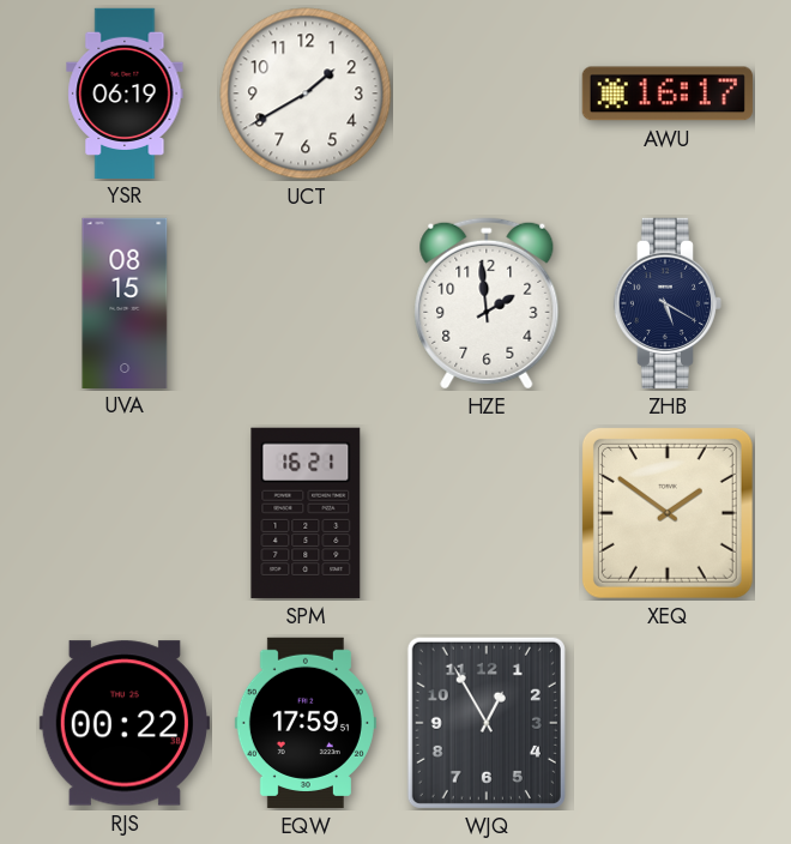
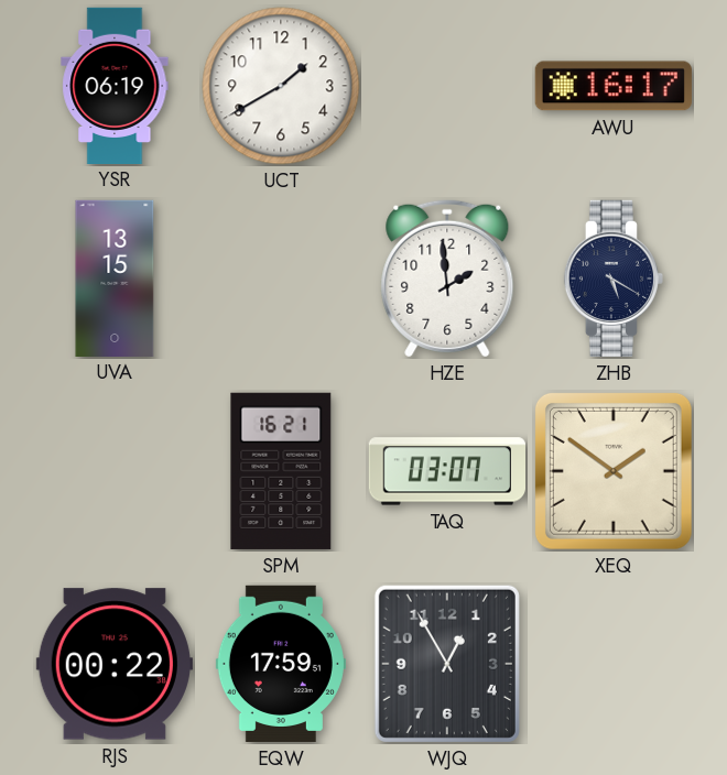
UVA: 08:15 -> 13:15
TAQ: none -> 03:07
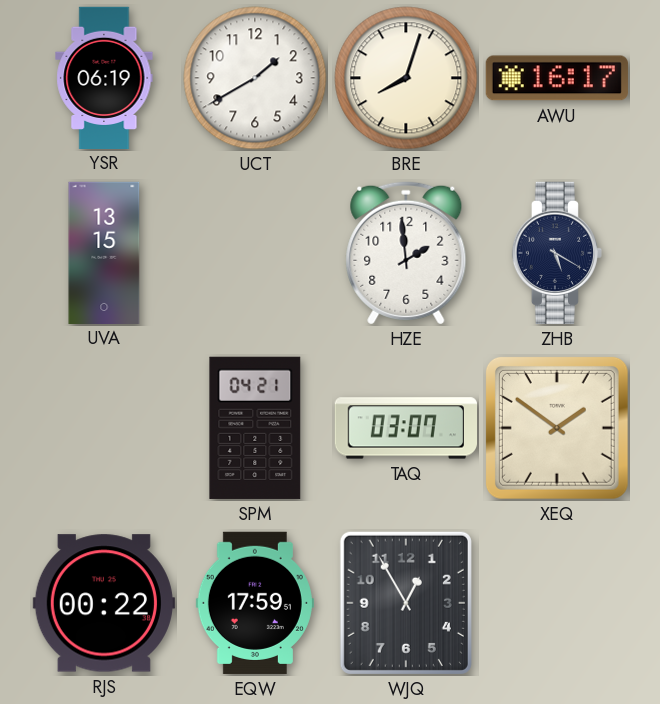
BRE: none -> 8:03
SPM: 16:21 -> 04:21
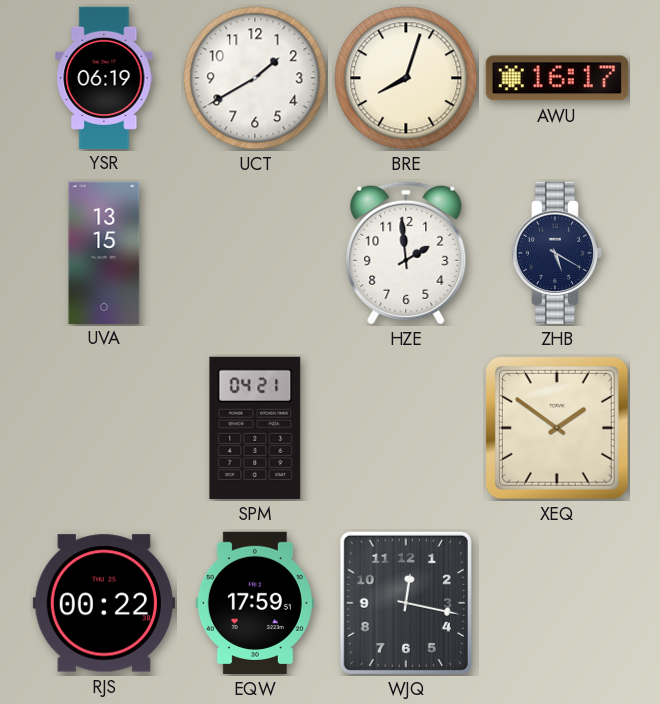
TAQ: 03:07 -> none
WJQ: 12:55 -> 12:17
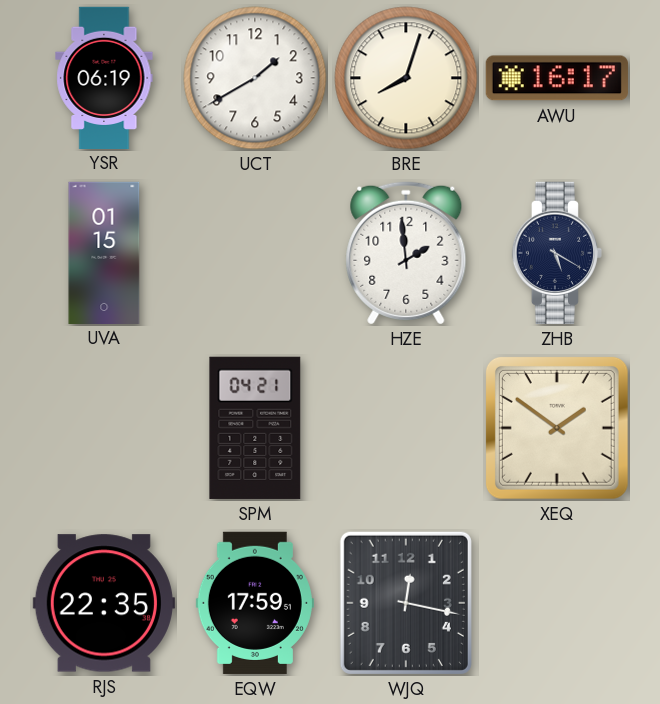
UVA: 13:15 -> 01:15
RJS: 00:22 -> 22:35
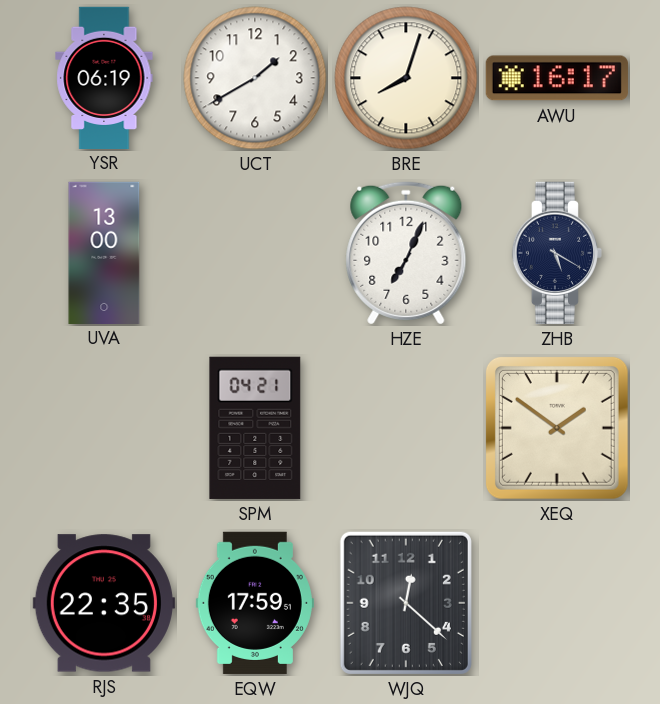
UVA: 01:15 -> 13:00
HZE: 1:59 -> 7:04
WJQ: 12:17 -> 12:22
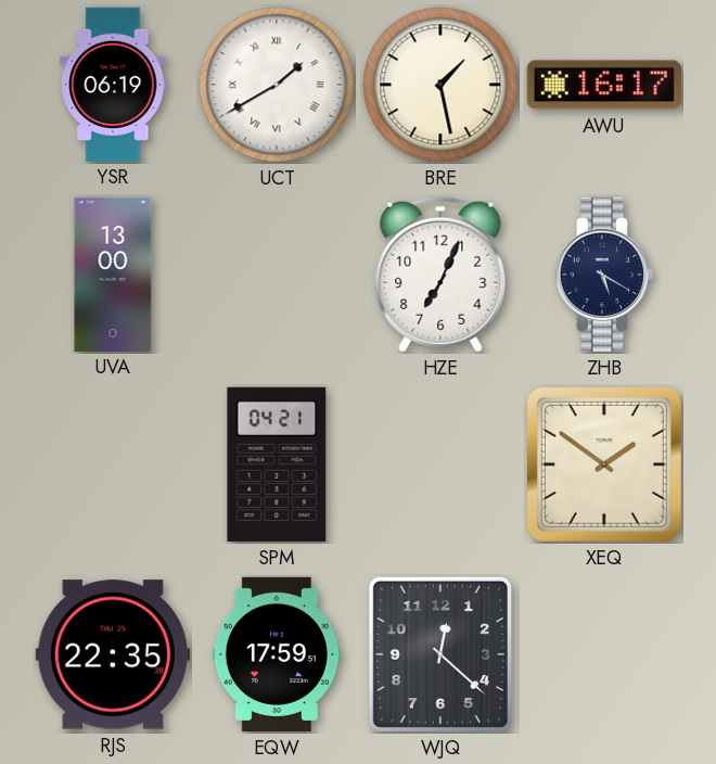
UCT numerals: Arabic -> Roman
BRE: 8:03 -> 1:28
